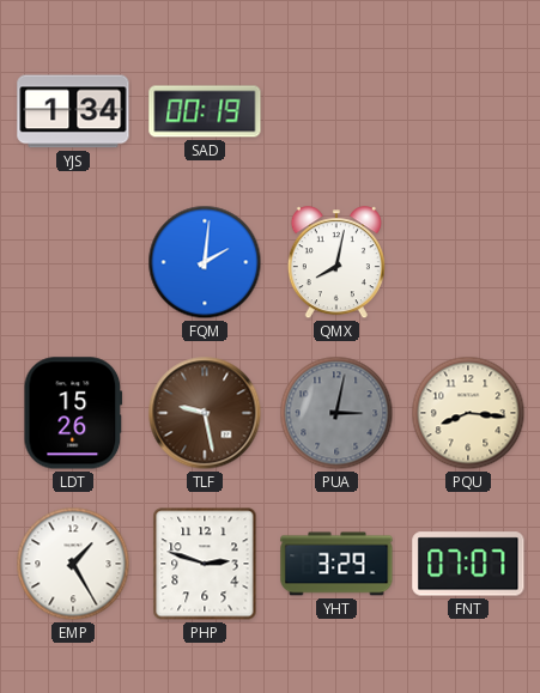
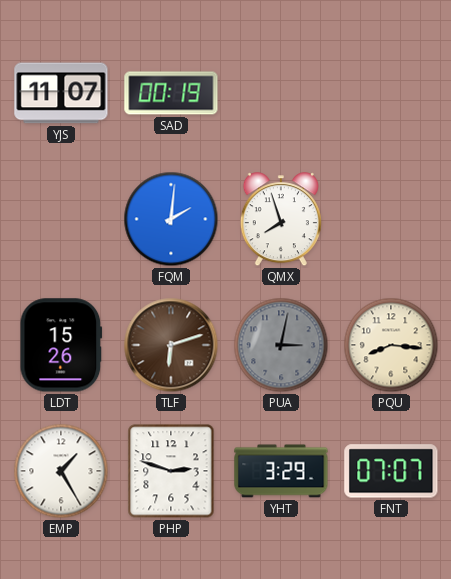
YJS: 1:34 -> 11:07
QMX: 8:02 -> 7:57
TLF: 9:28 -> 6:12
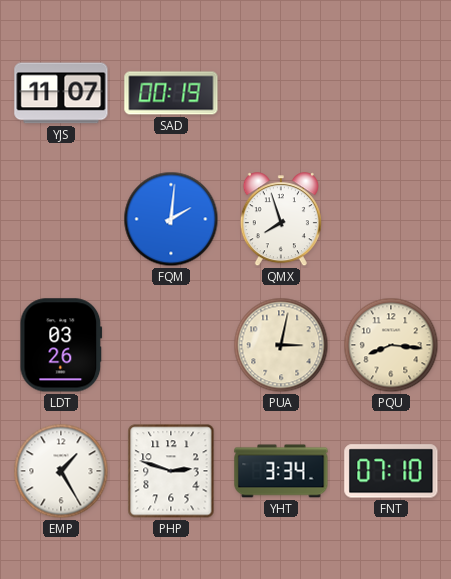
LDT: 15:26 -> 03:26
TLF: 6:12 -> none
PUA dial: grey -> cream
YHT: 3:29 -> 3:34
FNT: 07:07 -> 07:10
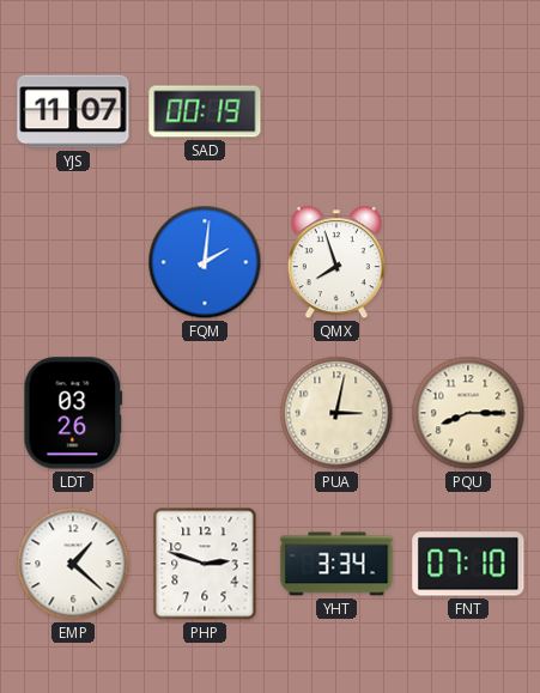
PQU: 8:16 -> 8:15
EMP: 1:25 -> 1:22
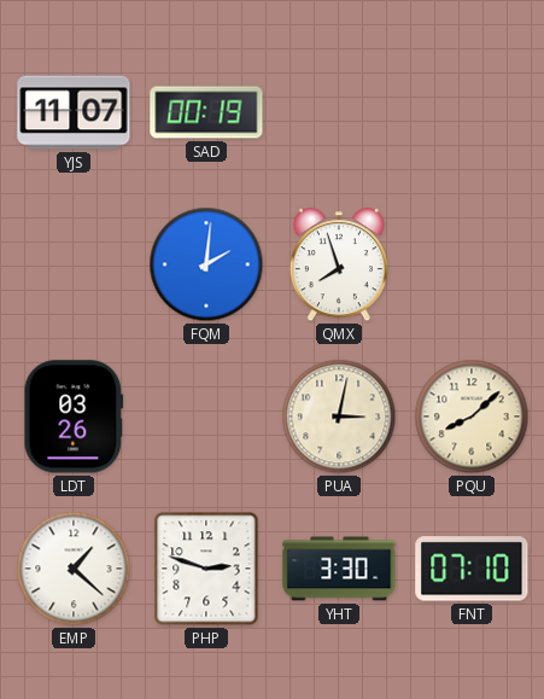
PQU: 8:15 -> 8:08
YHT: 3:34 -> 3:30
